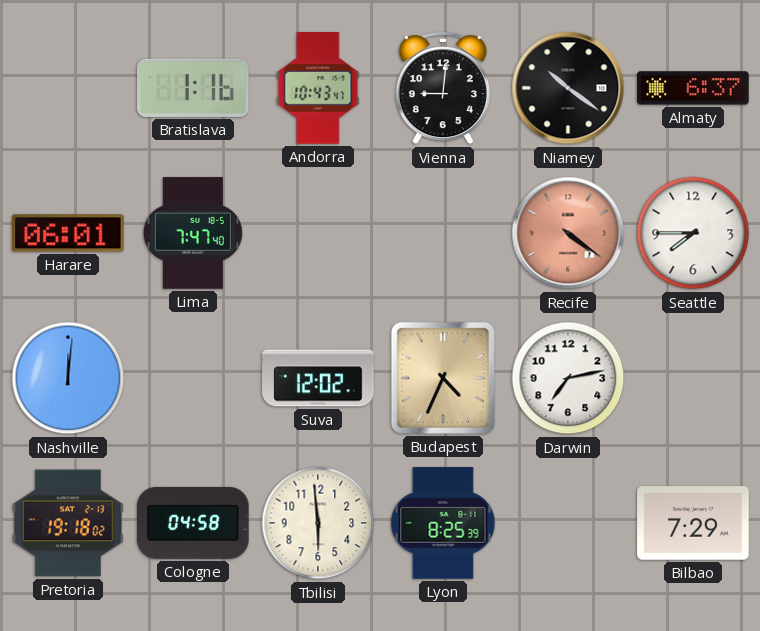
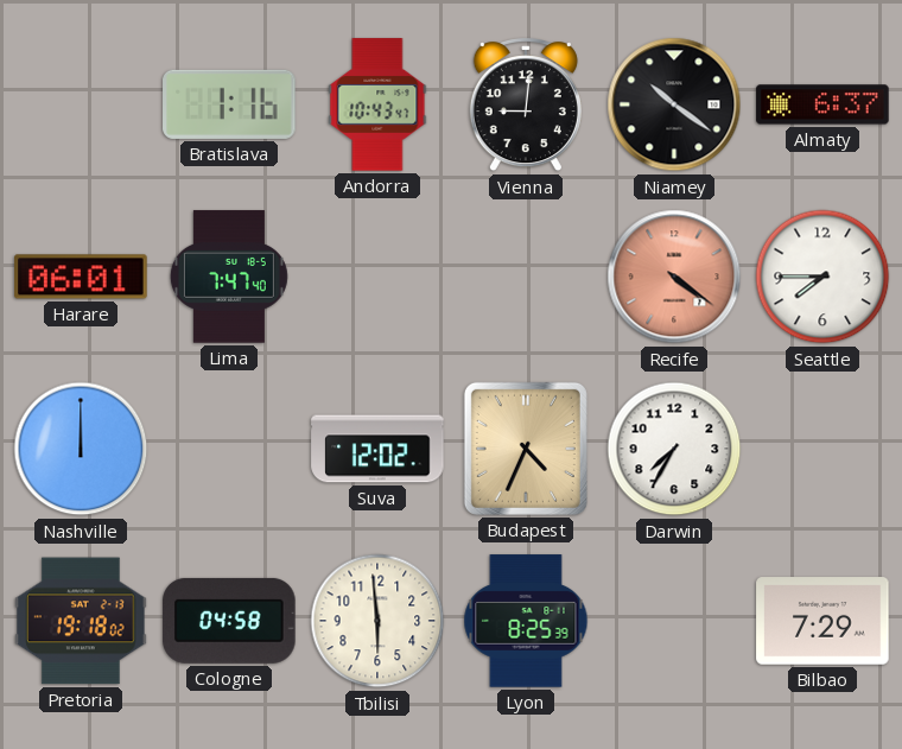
Nashville: 12:01 -> 12:00
Darwin: 7:13 -> 7:35
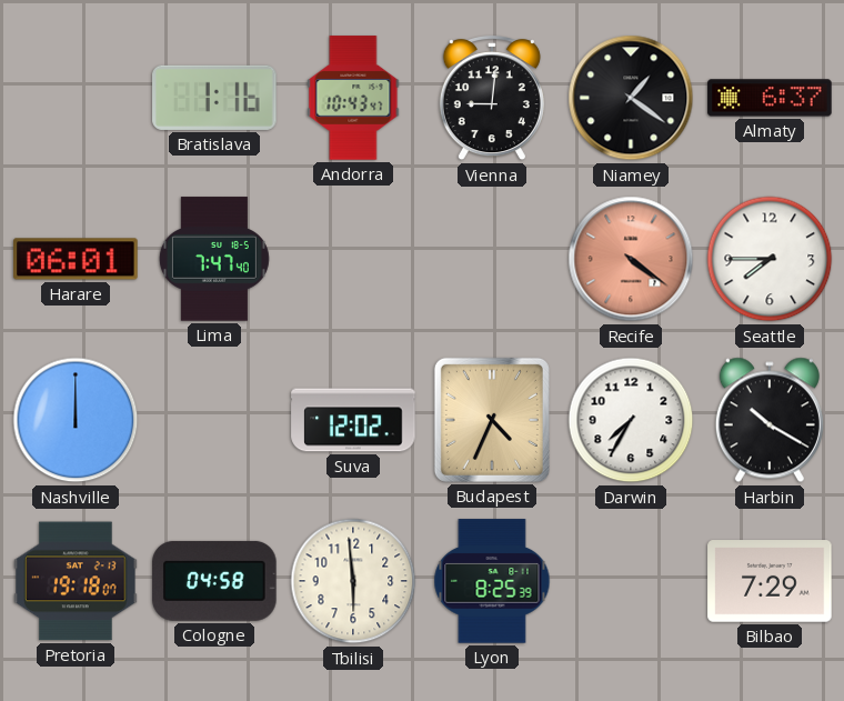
Niamey: 10:21 -> 1:21
Harbin: none -> 10:20
Pretoria: 19:18:02 -> 19:18:07
